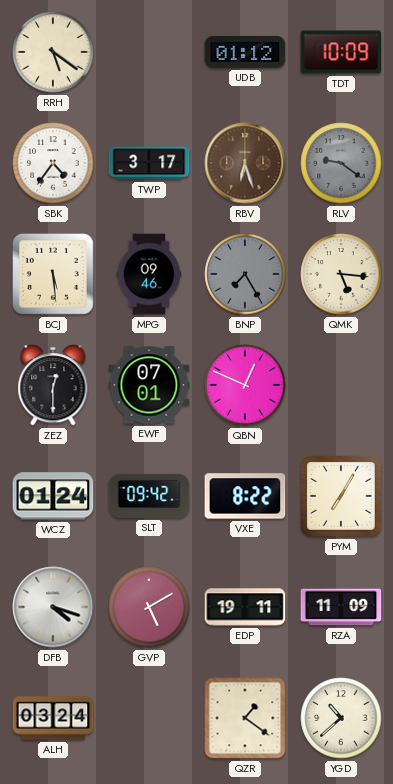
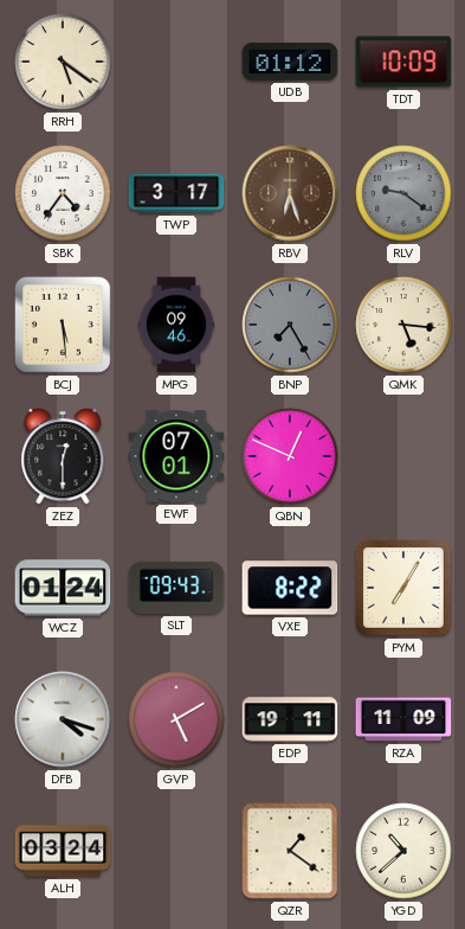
SLT: 09:42 -> 09:43
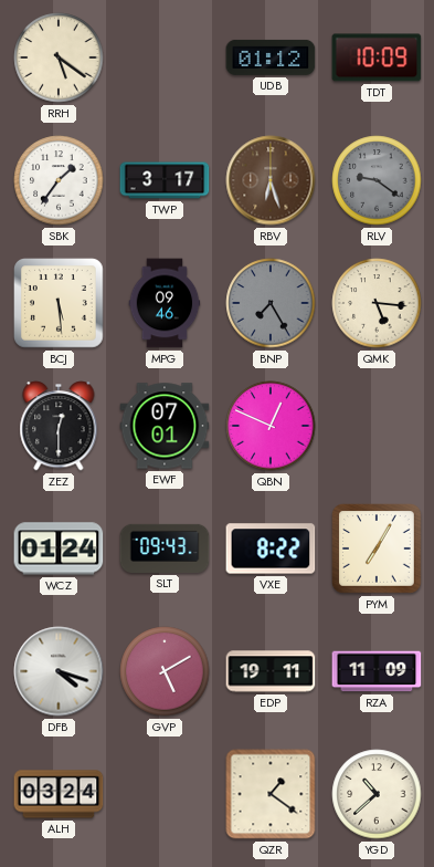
SBK: 4:36 -> 1:36
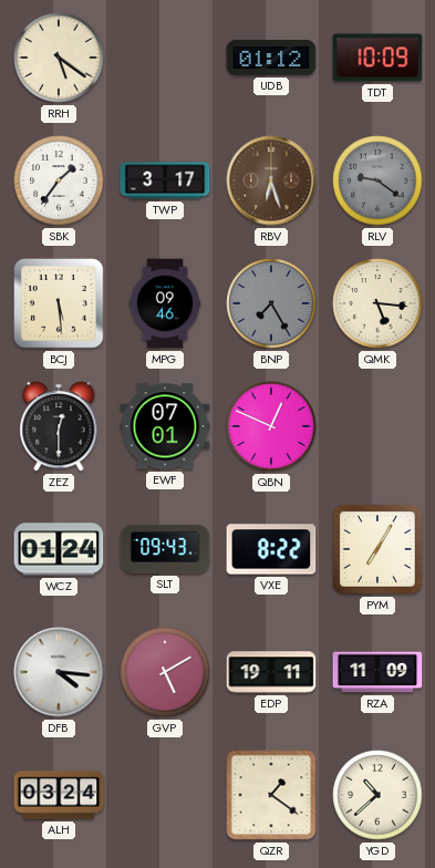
DFB: 4:18 -> 4:16
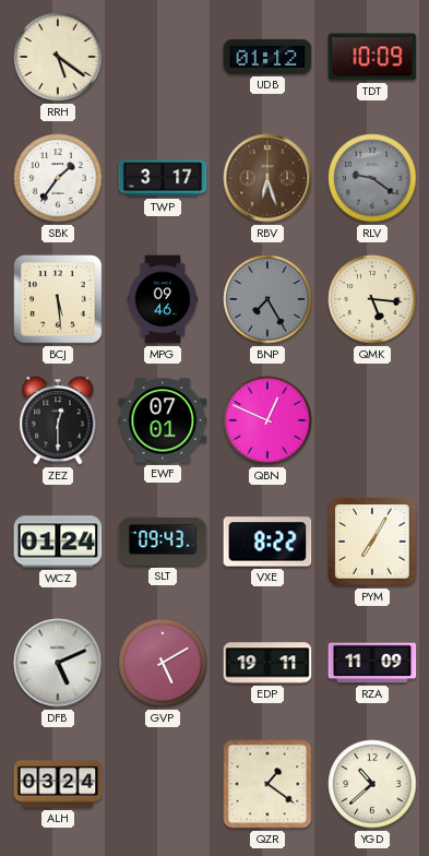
DFB: 4:16 -> 5:11
